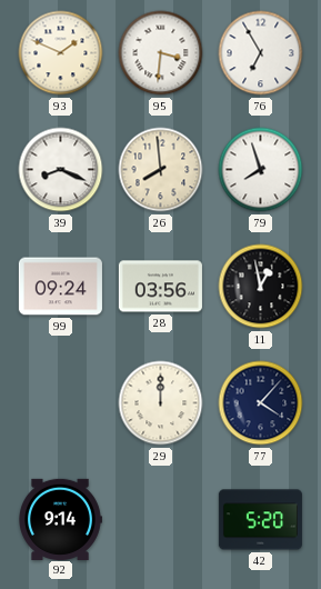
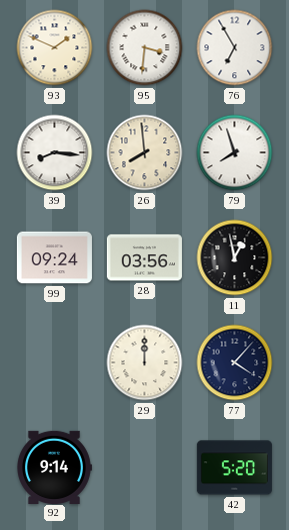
39: 8:19 -> 8:16
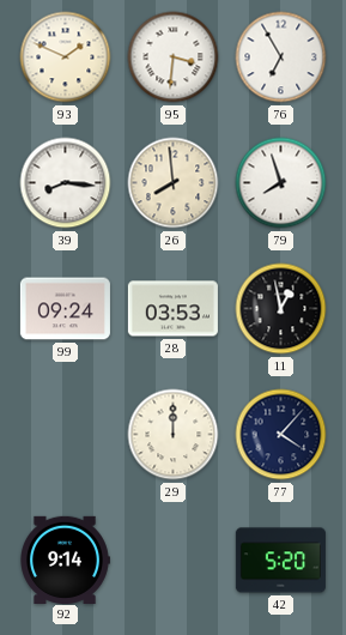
28: 03:56 -> 03:53
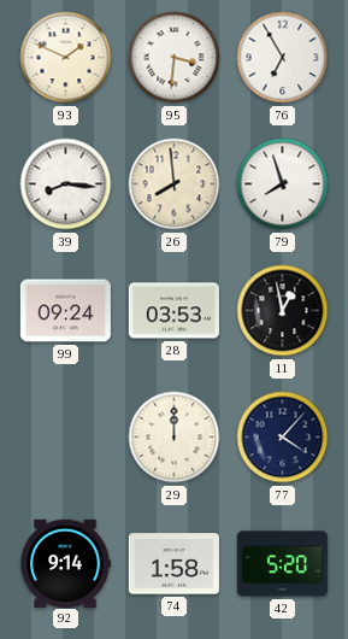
74: none -> 1:58
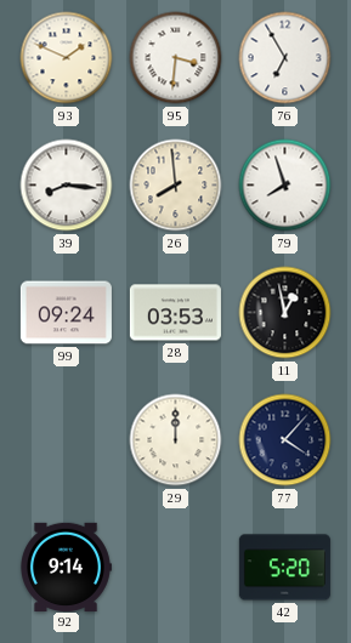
74: 1:58 -> none
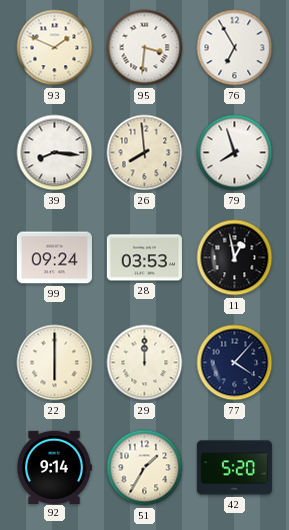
22: none -> 6:00
51: none -> 1:35
